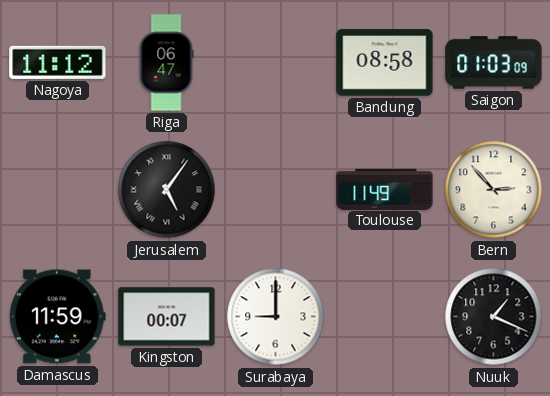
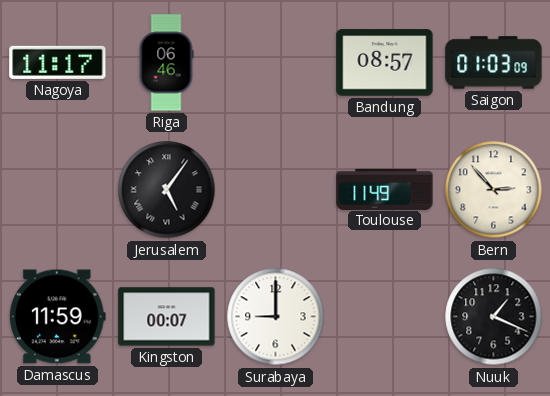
Nagoya: 11:12 -> 11:17
Riga: 06:47 -> 06:46
Bandung: 08:58 -> 08:57
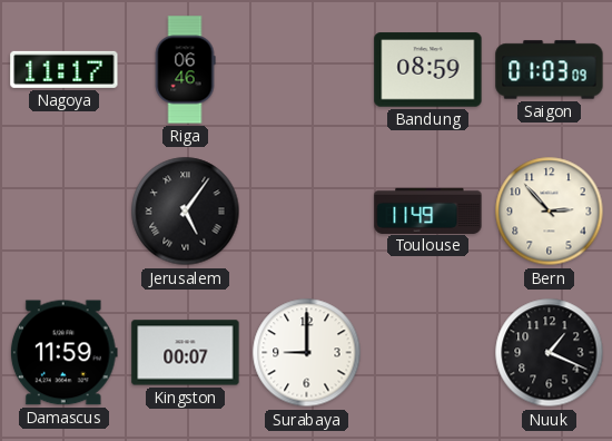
Bandung: 08:57 -> 08:59
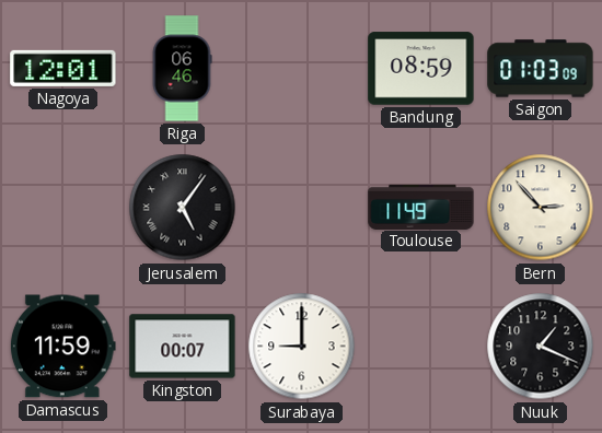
Nagoya: 11:17 -> 12:01
